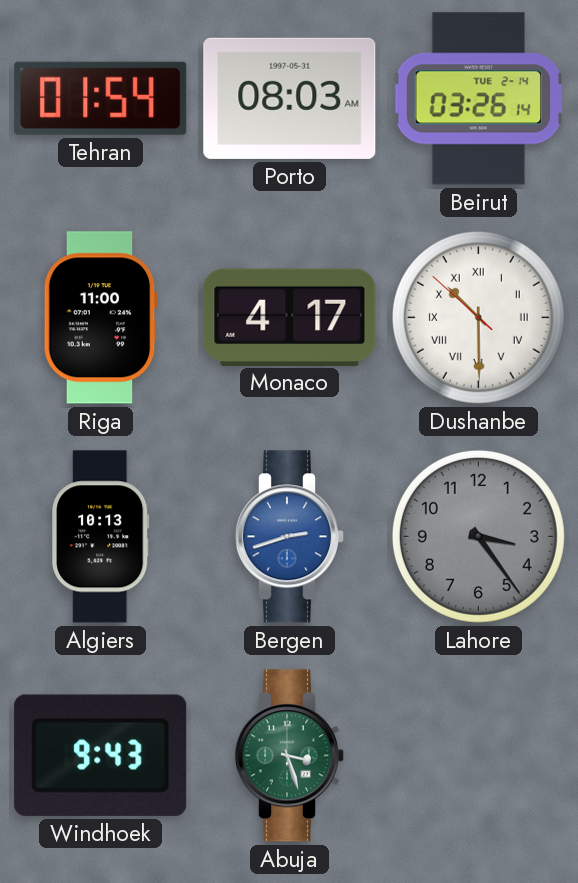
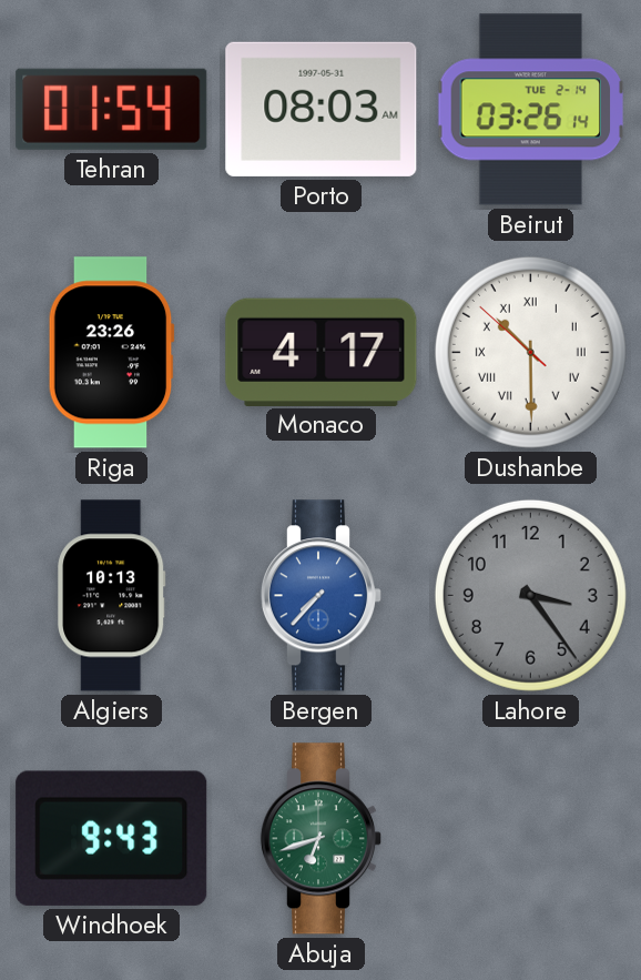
Riga: 11:00 -> 23:26
Bergen: 2:42 -> 7:37
Abuja: 3:27 -> 6:42
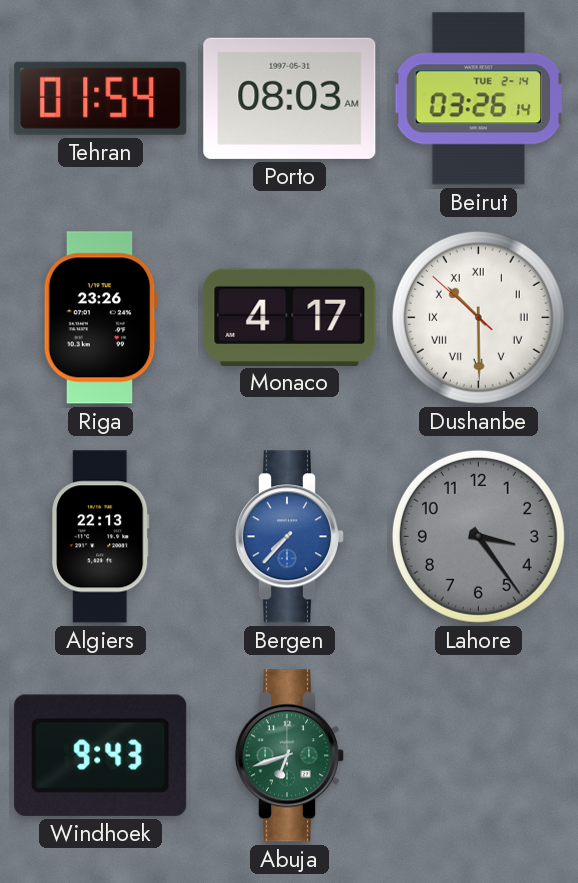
Algiers: 10:13 -> 22:13
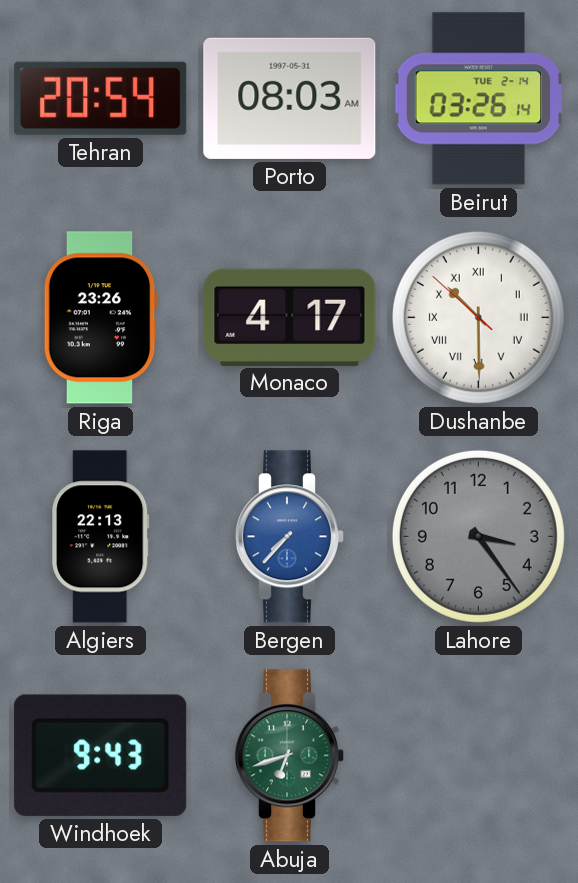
Tehran: 01:54 -> 20:54
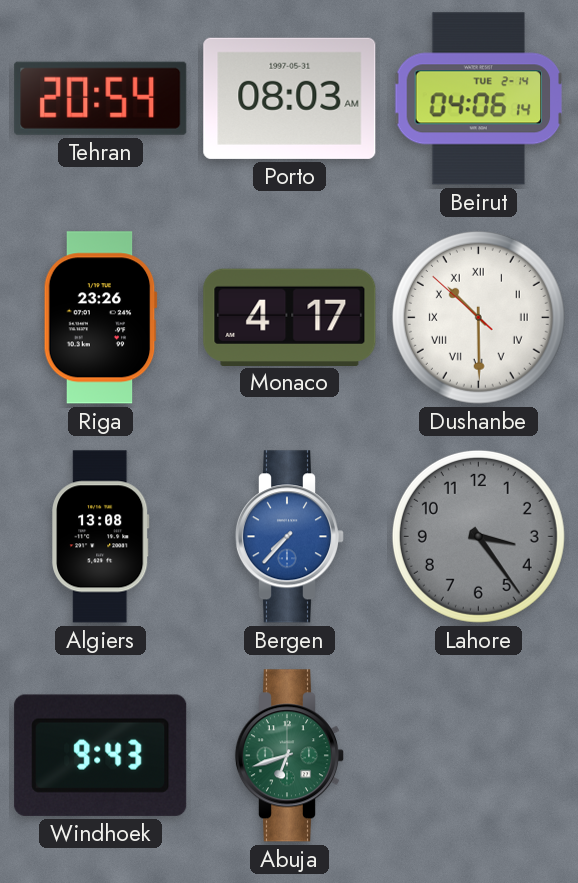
Beirut: 03:26 -> 04:06
Algiers: 22:13 -> 13:08
